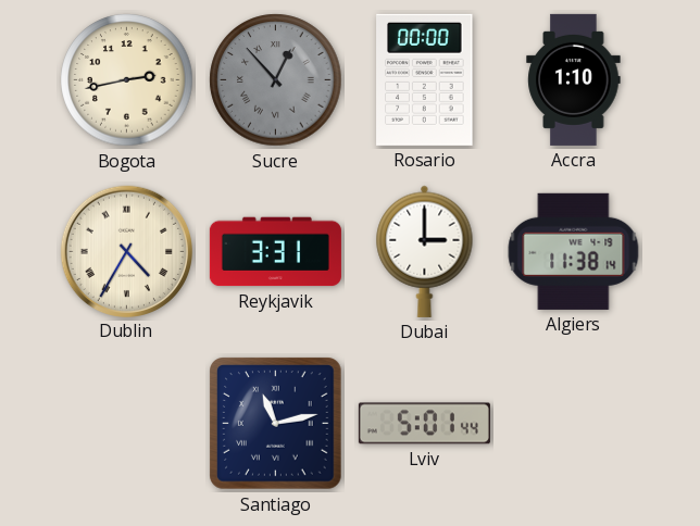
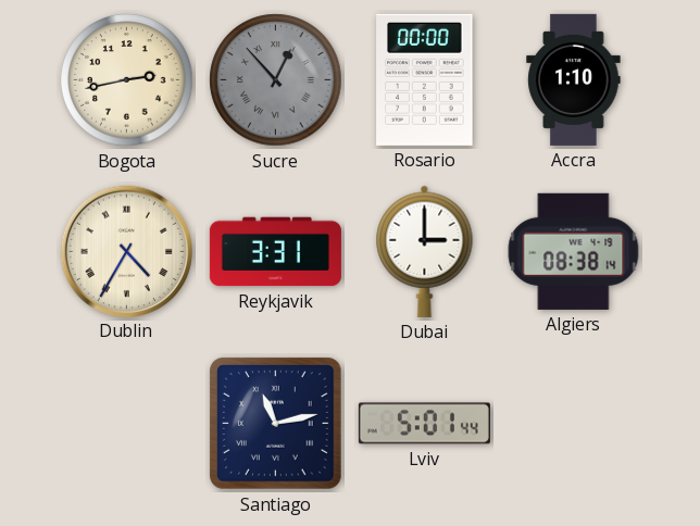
Algiers: 11:38 -> 08:38
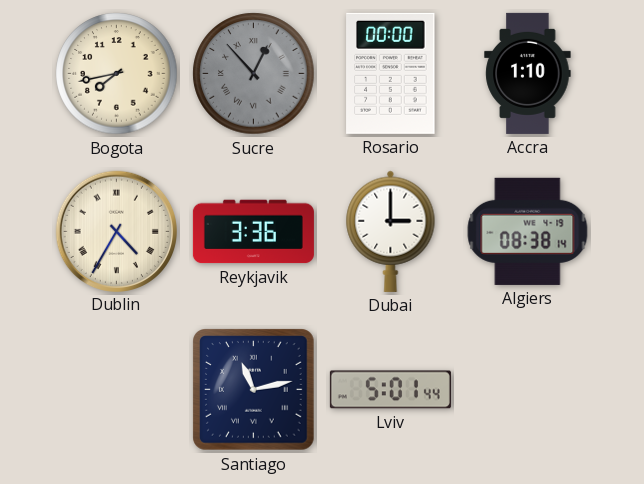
Bogota: 2:43 -> 7:43
Reykjavik: 3:31 -> 3:36
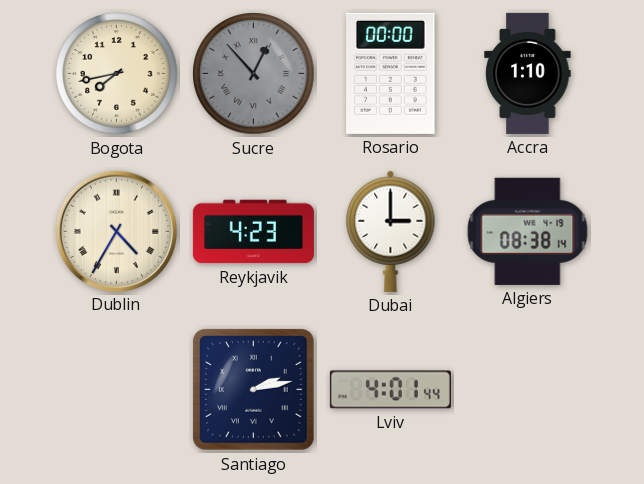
Reykjavik: 3:36 -> 4:23
Santiago: 11:13 -> 2:13
Lviv: 5:01 -> 4:01
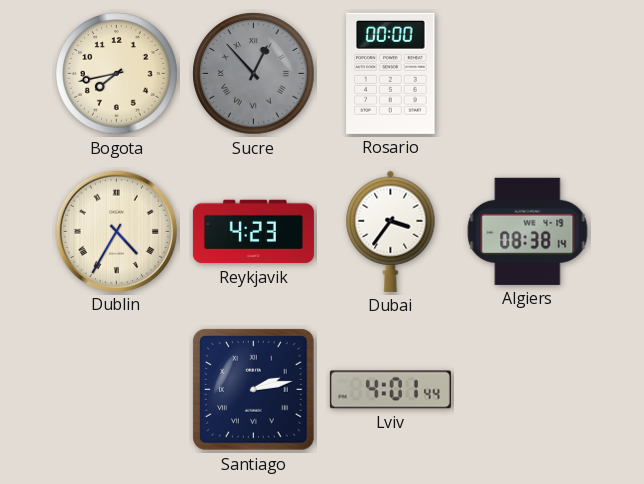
Accra: 1:10 -> none
Dubai: 3:00 -> 3:36
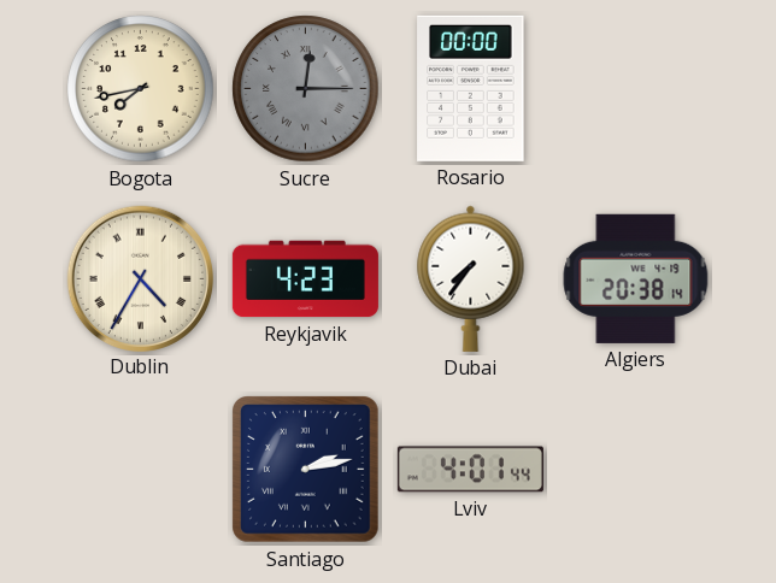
Sucre: 12:53 -> 12:15
Dubai: 3:36 -> 7:36
Algiers: 08:38 -> 20:38
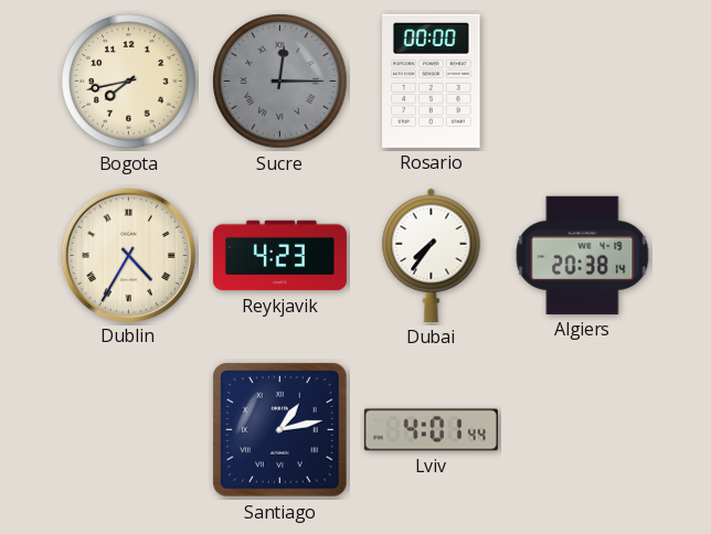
Santiago: 2:13 -> 1:13
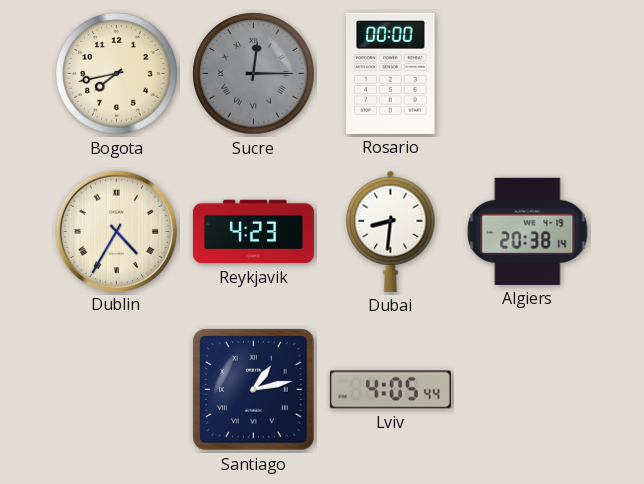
Dubai: 7:36 -> 8:31
Lviv: 4:01 -> 4:05
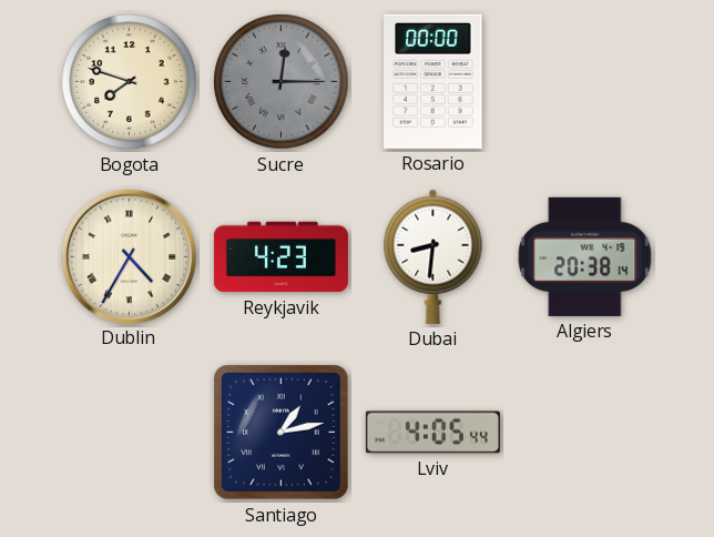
Bogota: 7:43 -> 7:48
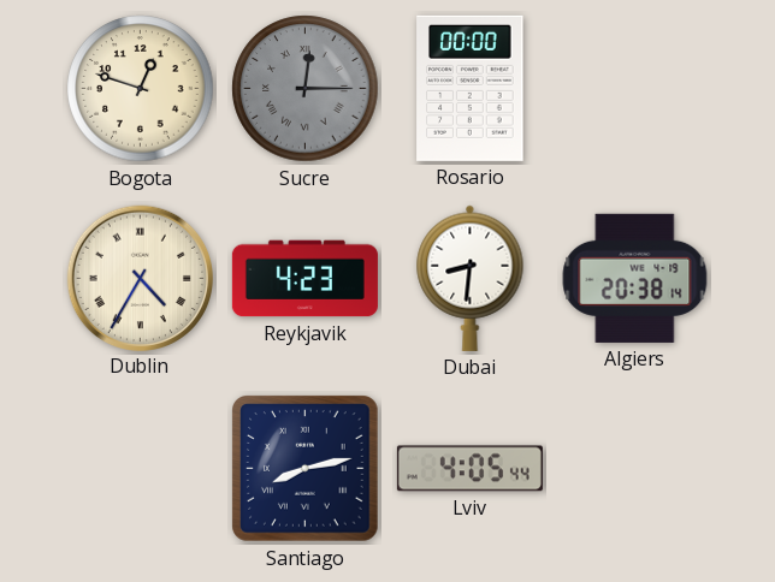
Bogota: 7:48 -> 12:48
Santiago: 1:13 -> 8:13
